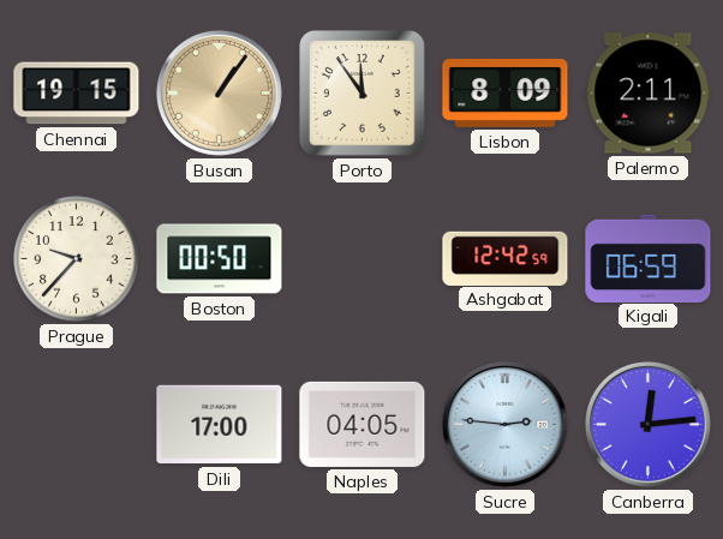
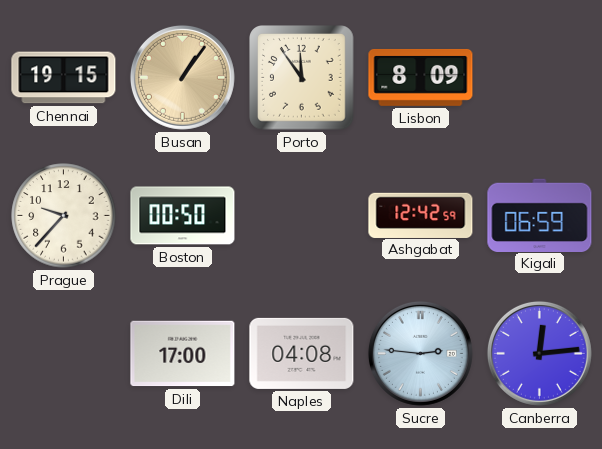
Palermo: 2:11 -> none
Naples: 04:05 -> 04:08
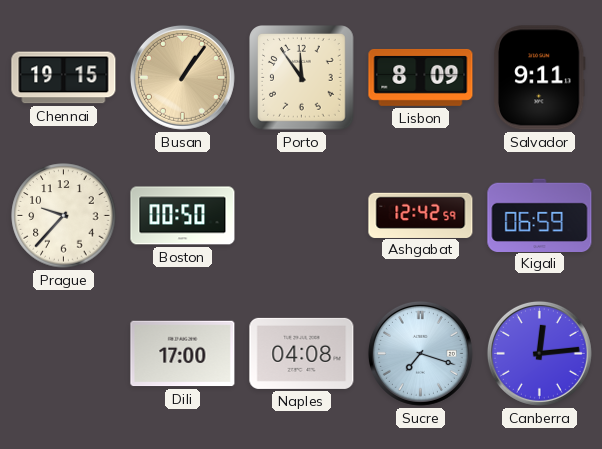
Salvador: none -> 9:11
Sucre: 2:46 -> 7:18
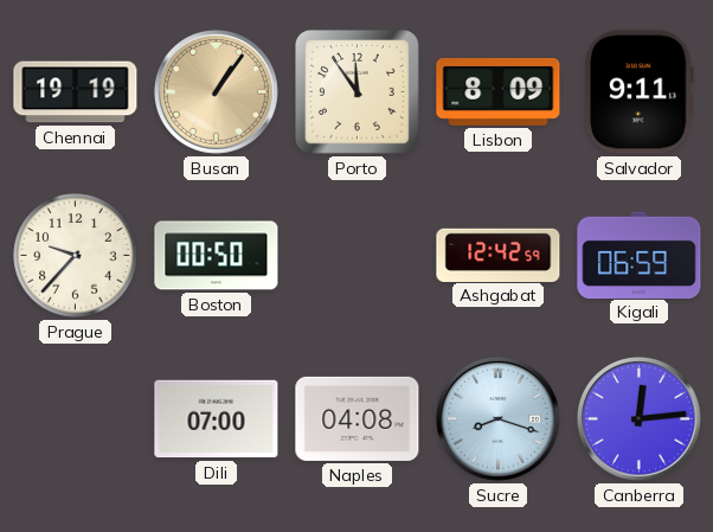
Chennai: 19:15 -> 19:19
Dili: 17:00 -> 07:00
Sucre: 7:18 -> 8:18
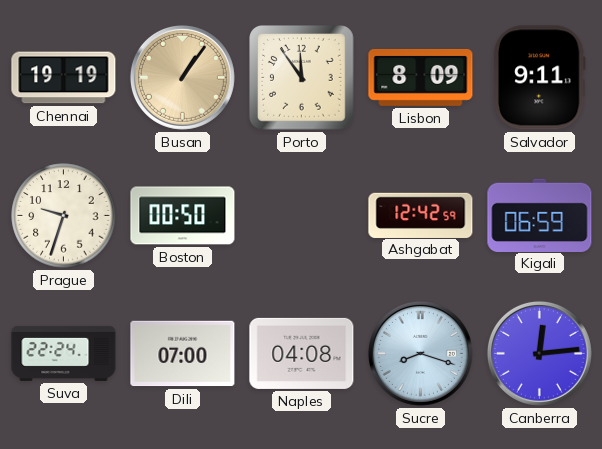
Prague: 9:37 -> 9:33
Suva: none -> 22:24
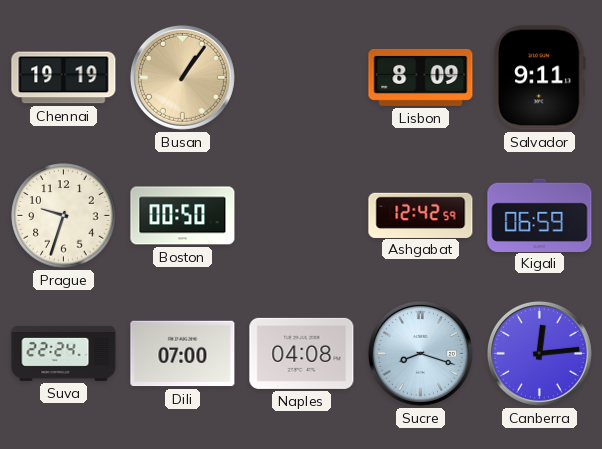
Porto: 11:54 -> none
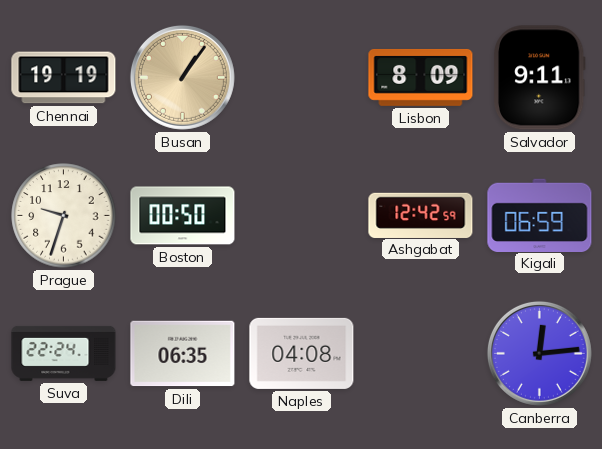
Dili: 07:00 -> 06:35
Sucre: 8:18 -> none
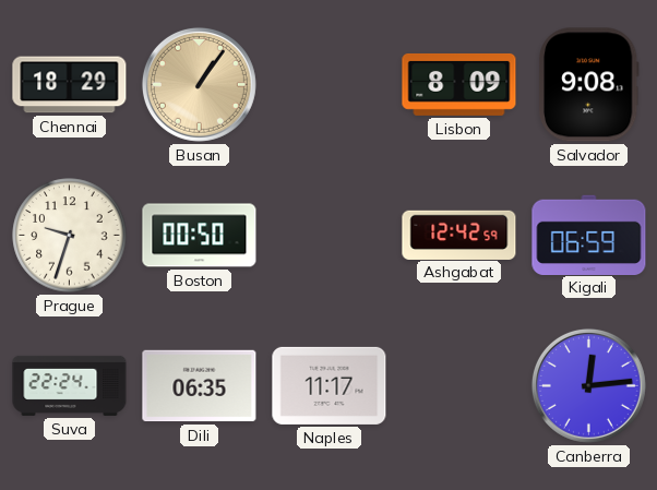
Chennai: 19:19 -> 18:29
Salvador: 9:11 -> 9:08
Naples: 04:08 -> 11:17
